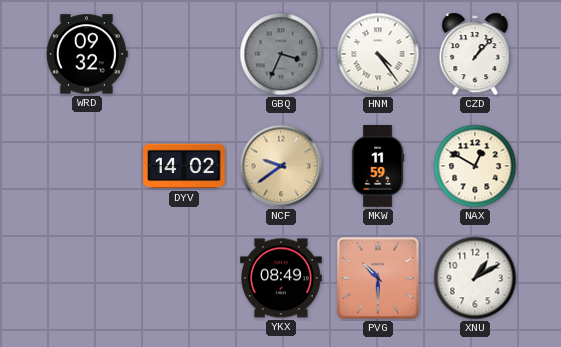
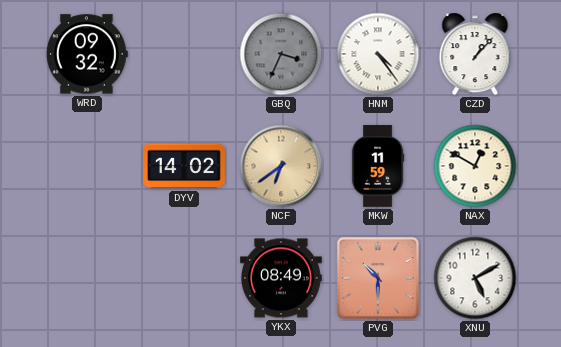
NCF: 9:39 -> 6:39
XNU: 1:10 -> 5:10
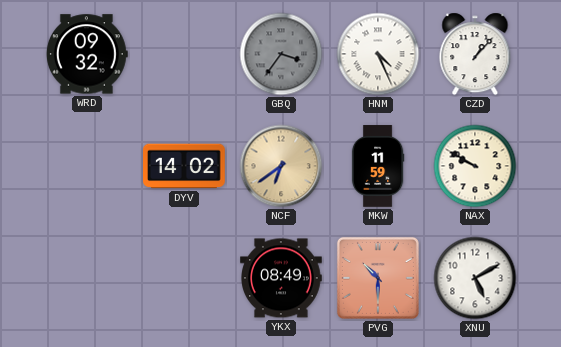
GBQ: 3:34 -> 3:36
HNM: 4:24 -> 4:26
NAX: 12:50 -> 9:50
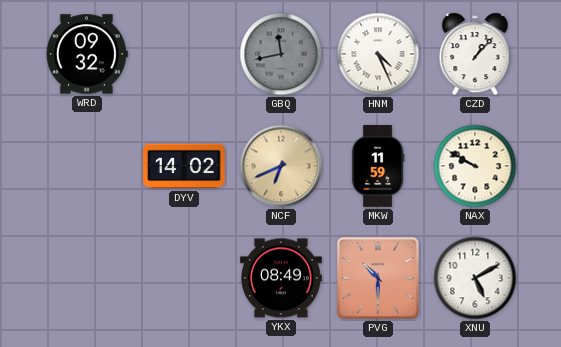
GBQ: 3:36 -> 11:43
NCF: 6:39 -> 6:41
